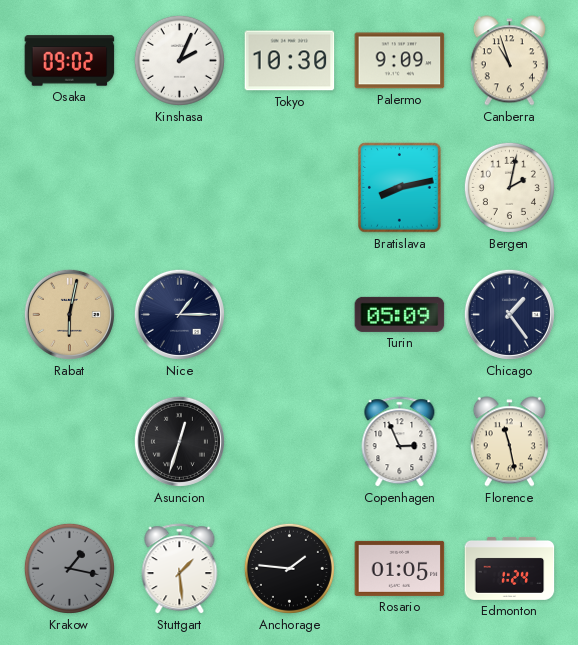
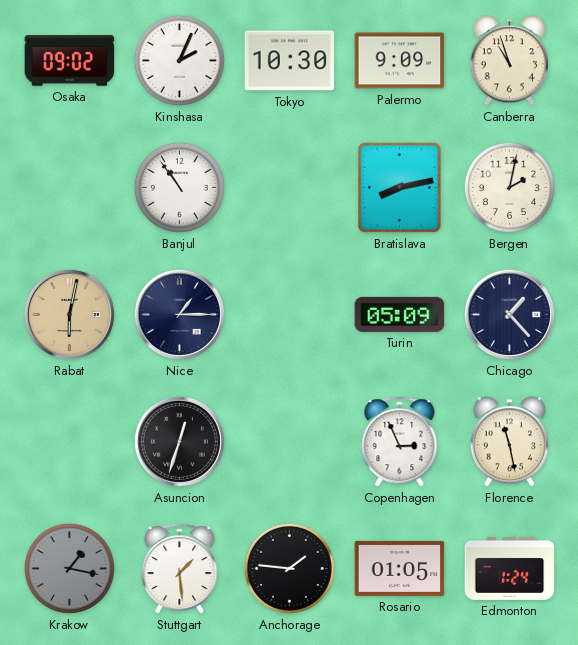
Banjul: none -> 10:54
Chicago: 1:24 -> 1:23
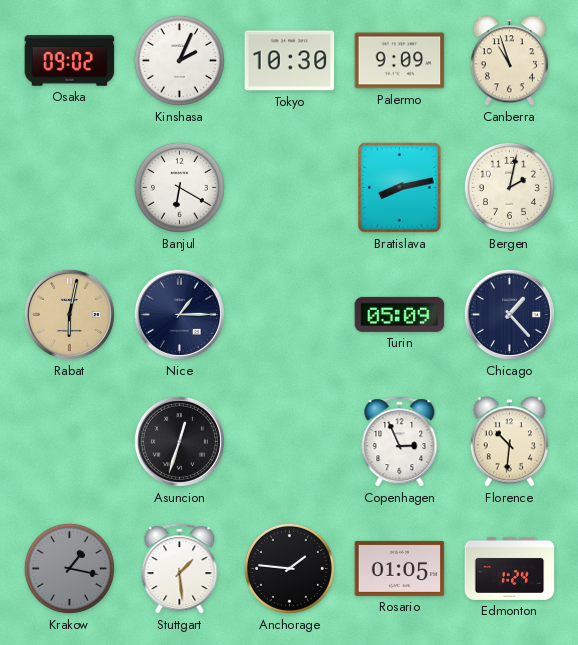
Banjul: 10:54 -> 6:20
Florence: 11:28 -> 10:31
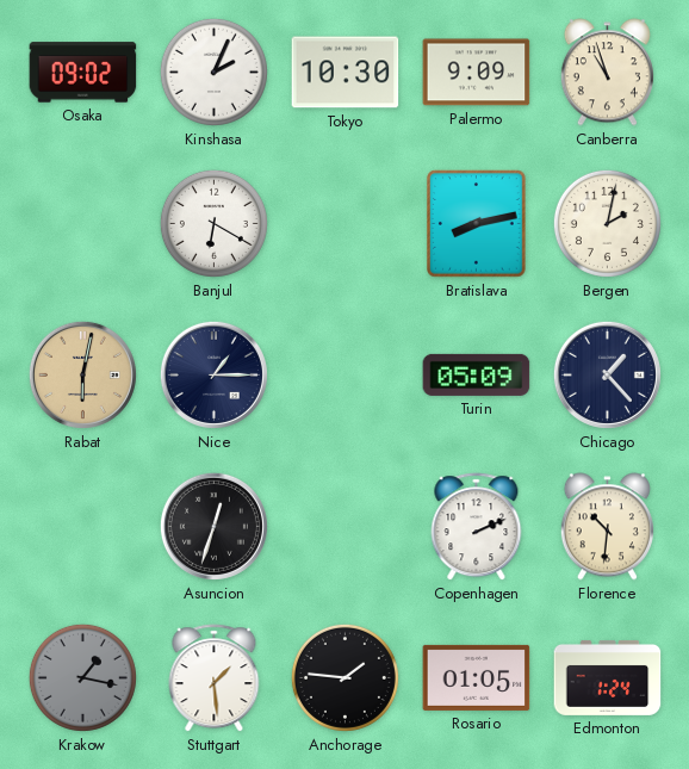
Copenhagen: 2:56 -> 2:11
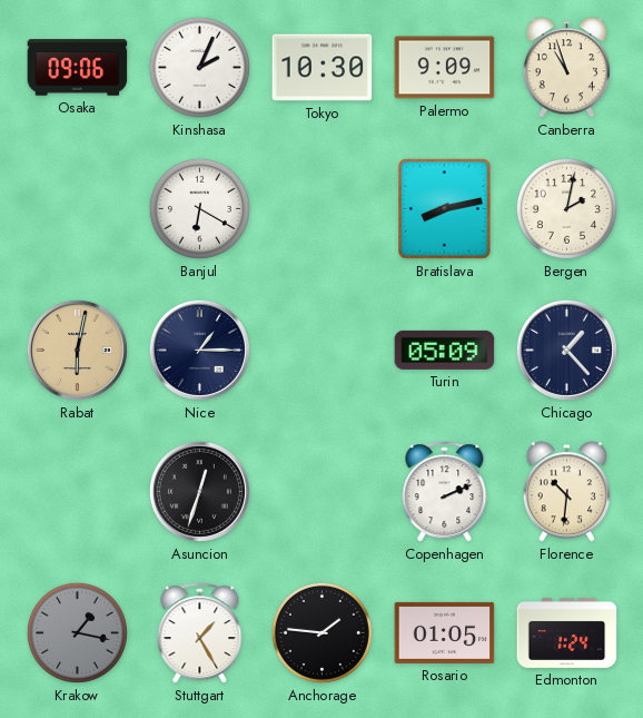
Osaka: 09:02 -> 09:06
Stuttgart: 1:29 -> 1:25
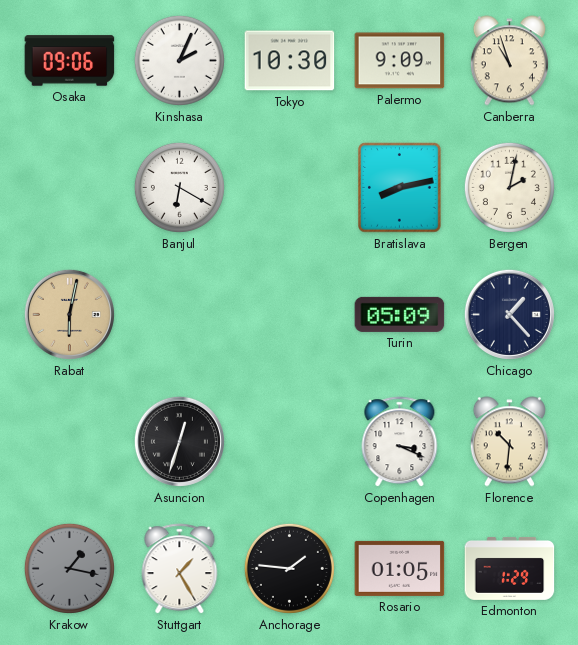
Nice: 1:15 -> none
Copenhagen: 2:11 -> 3:19
Edmonton: 1:24 -> 1:29
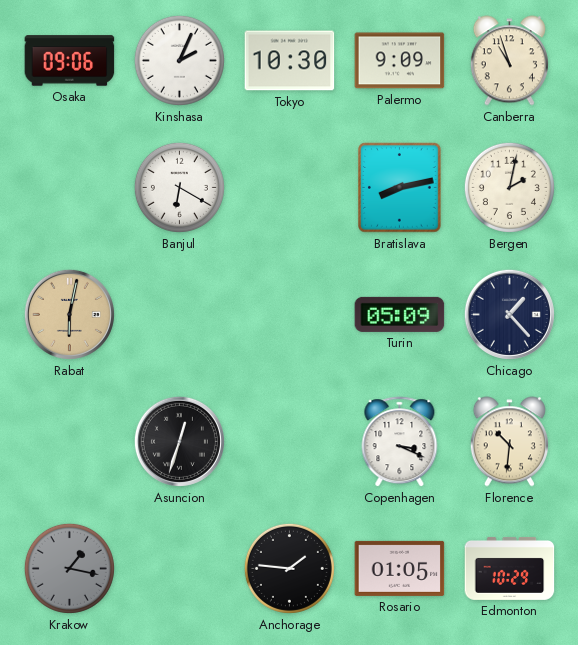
Stuttgart: 1:25 -> none
Edmonton: 1:29 -> 10:29
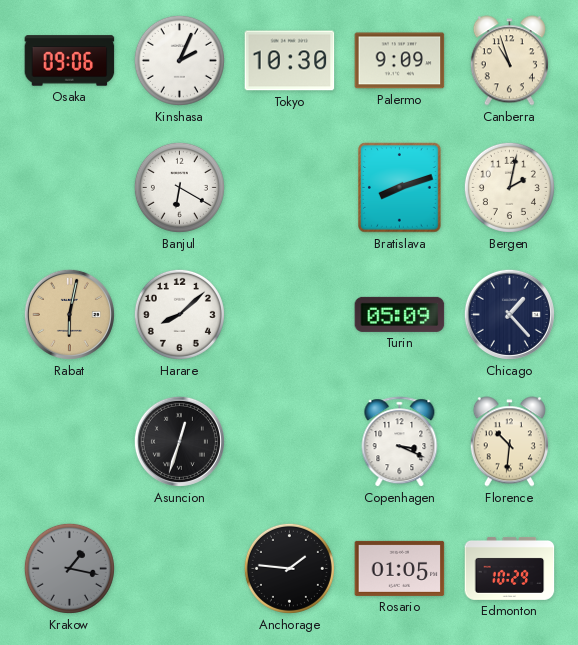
Bratislava: 8:13 -> 8:12
Harare: none -> 8:08
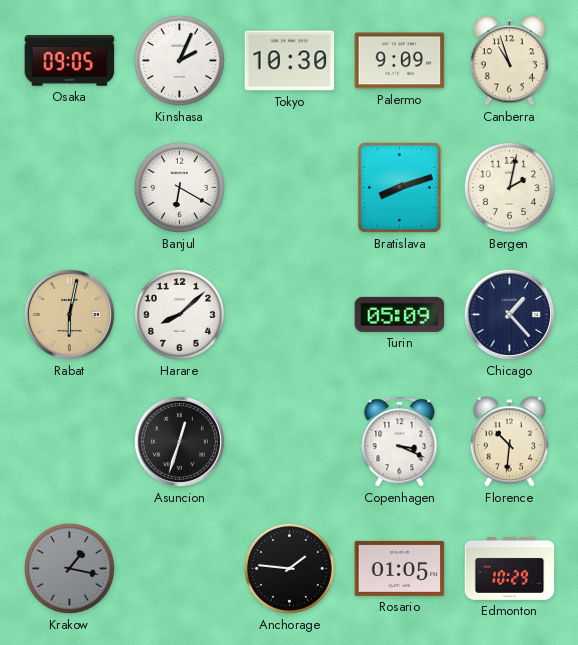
Osaka: 09:06 -> 09:05
